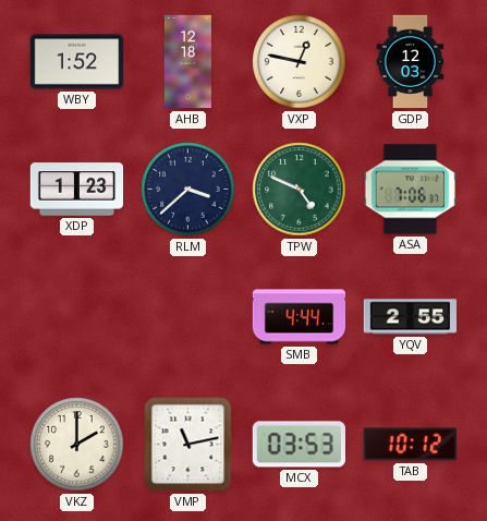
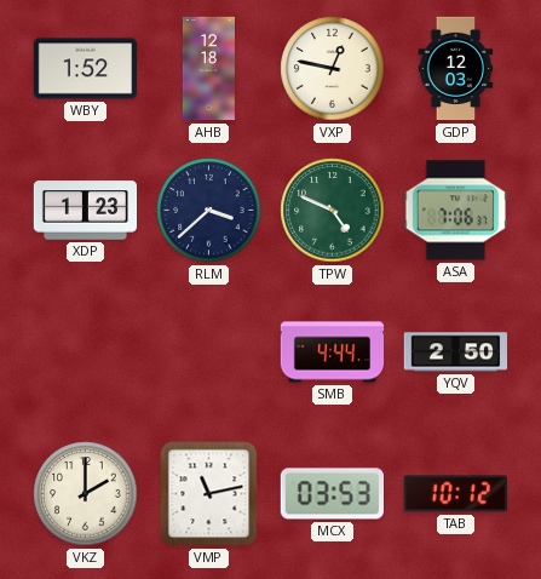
YQV: 2:55 -> 2:50
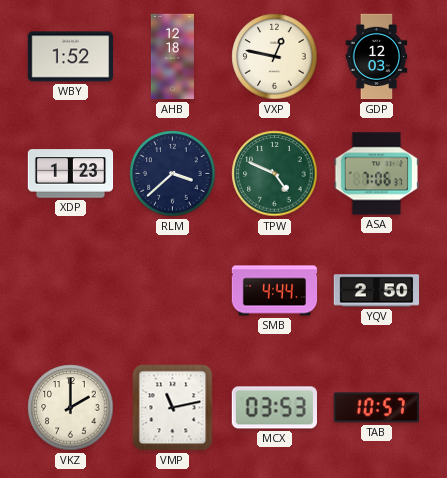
TAB: 10:12 -> 10:57
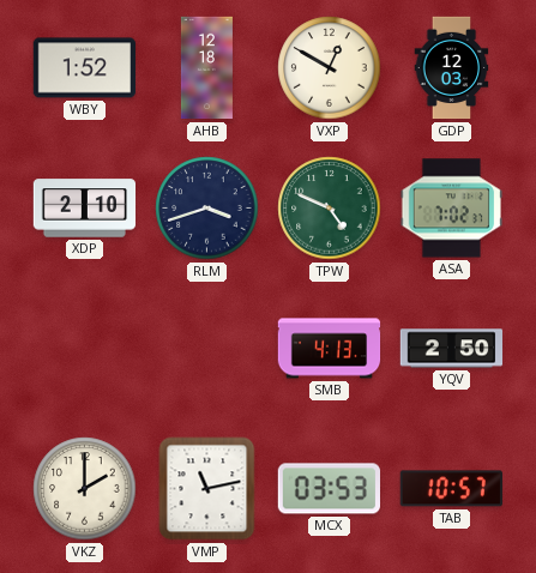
VXP: 12:47 -> 12:50
XDP: 1:23 -> 2:10
RLM: 3:38 -> 3:42
ASA: 7:06 -> 7:02
SMB: 4:44 -> 4:13
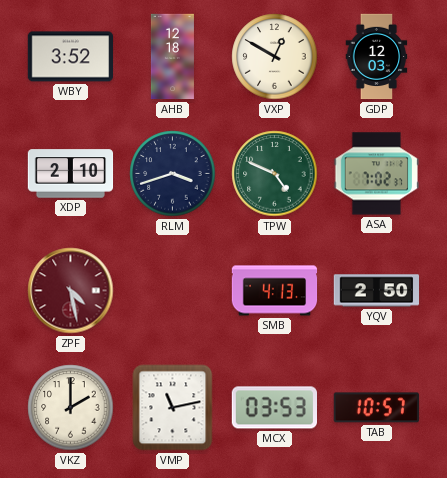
WBY: 1:52 -> 3:52
ZPF: none -> 4:28
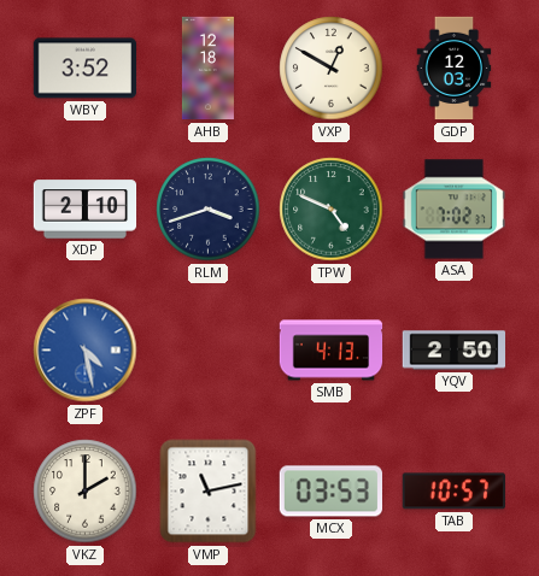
ZPF dial: burgundy -> blue
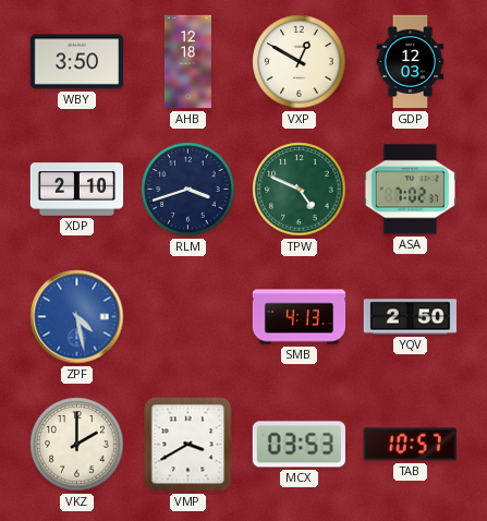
WBY: 3:52 -> 3:50
VMP: 11:13 -> 3:40
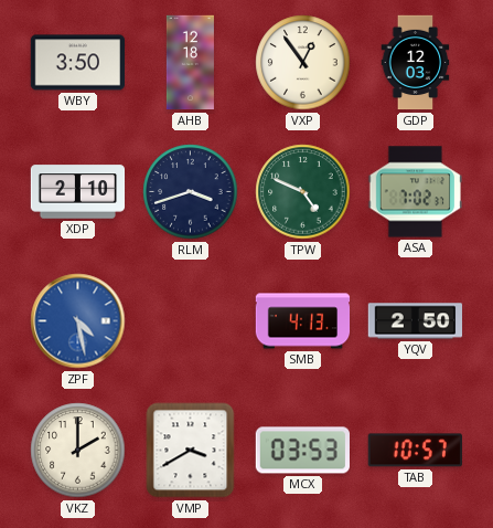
VXP: 12:50 -> 12:54
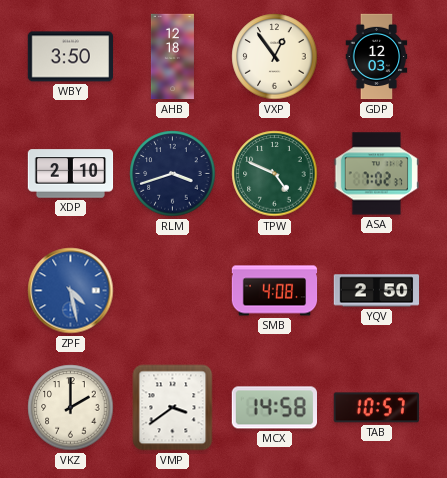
SMB: 4:13 -> 4:08
VMP: 3:40 -> 3:39
MCX: 03:53 -> 14:58
